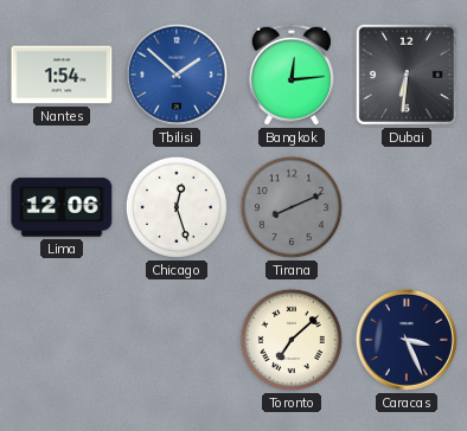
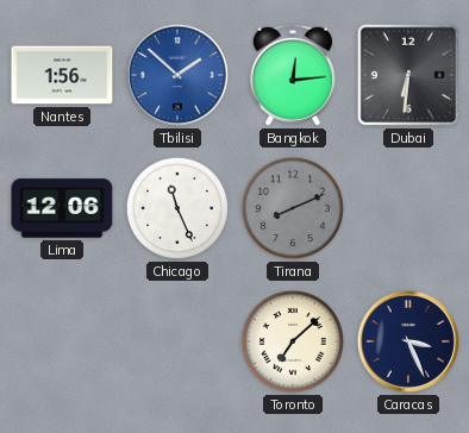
Nantes: 1:54 -> 1:56
Chicago: 12:27 -> 11:26
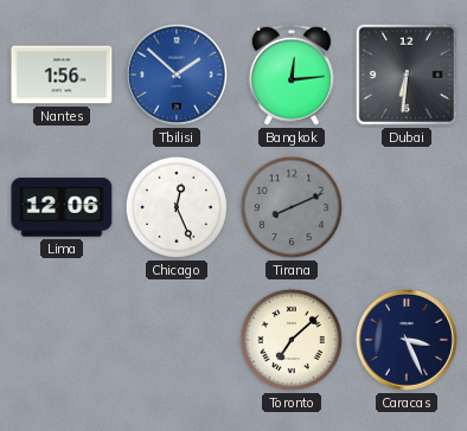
Chicago: 11:26 -> 12:26
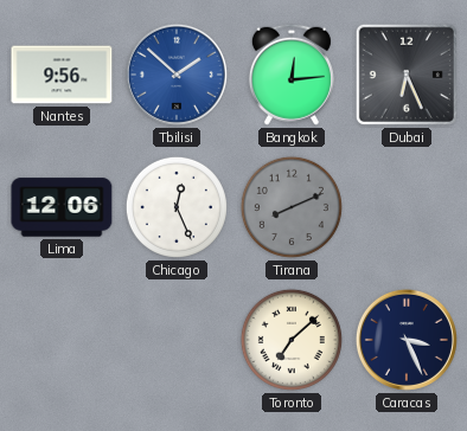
Nantes: 1:56 -> 9:56
Dubai: 6:31 -> 6:26
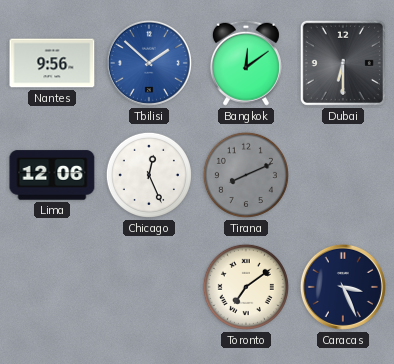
Bangkok: 12:14 -> 12:09
Dubai: 6:26 -> 6:30
Toronto: 7:08 -> 7:09
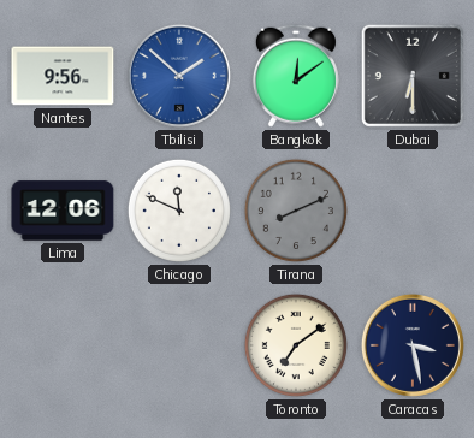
Chicago: 12:26 -> 11:49
Caracas: 3:26 -> 3:28
